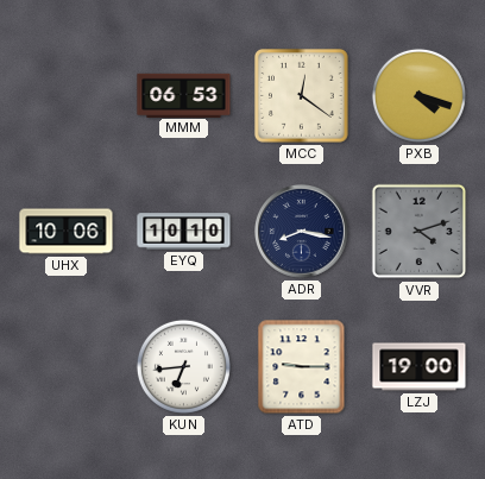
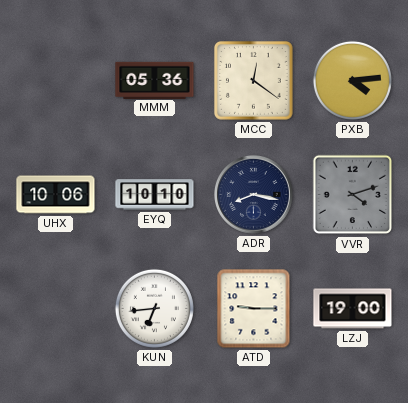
MMM: 06:53 -> 05:36
PXB: 4:18 -> 4:14
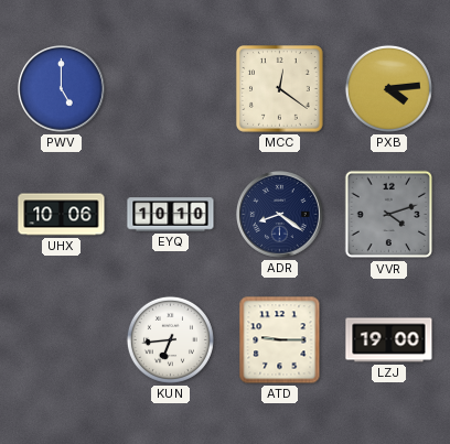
PWV: none -> 5:00
MMM: 05:36 -> none
ADR: 8:17 -> 8:21
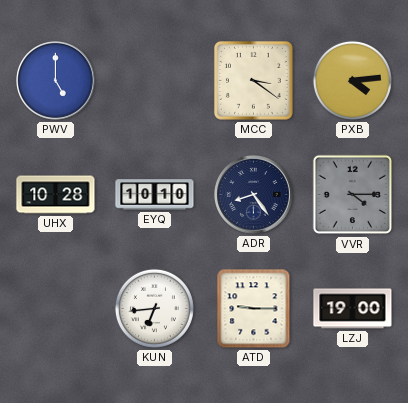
MCC: 12:21 -> 3:21
UHX: 10:06 -> 10:28
ADR: 8:21 -> 8:24
VVR: 4:12 -> 4:15
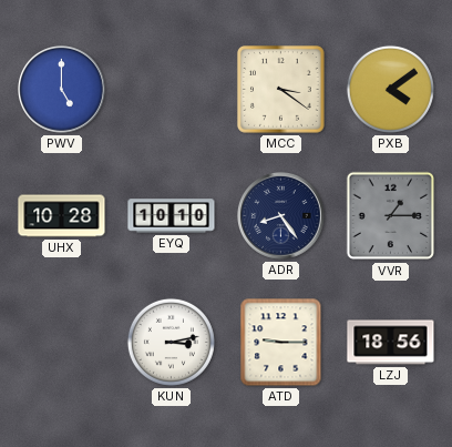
PXB: 4:14 -> 4:09
VVR: 4:15 -> 1:15
KUN: 6:44 -> 3:13
LZJ: 19:00 -> 18:56
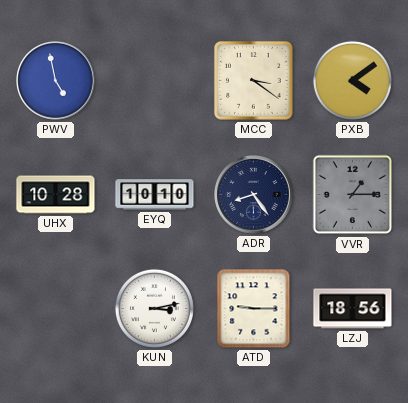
PWV: 5:00 -> 4:58
